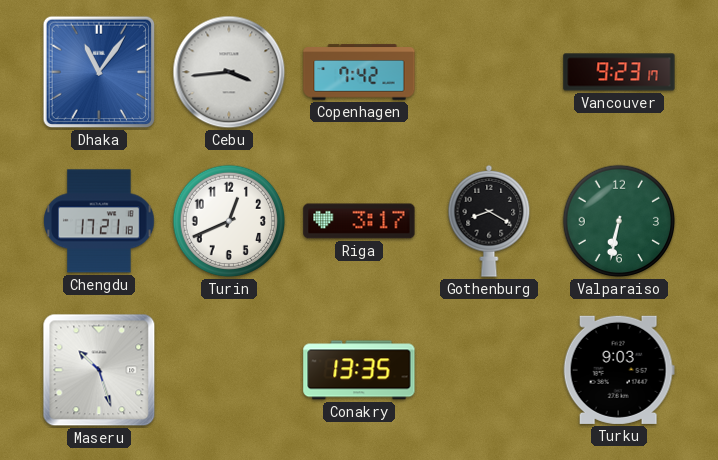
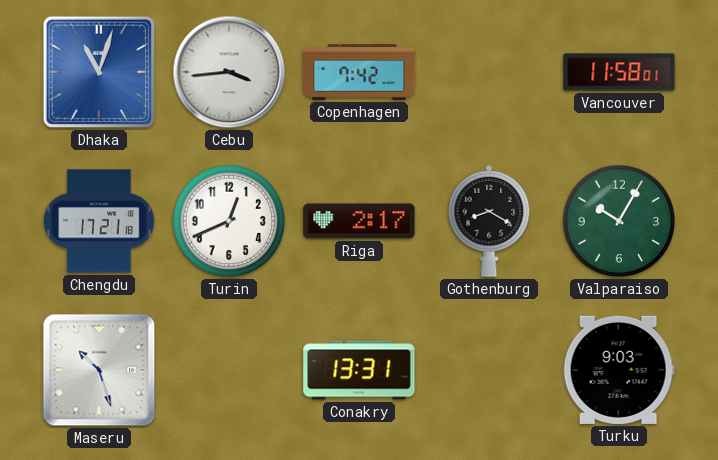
Dhaka: 11:06 -> 11:03
Vancouver: 9:23 -> 11:58
Riga: 3:17 -> 2:17
Valparaiso: 6:32 -> 10:05
Conakry: 13:35 -> 13:31
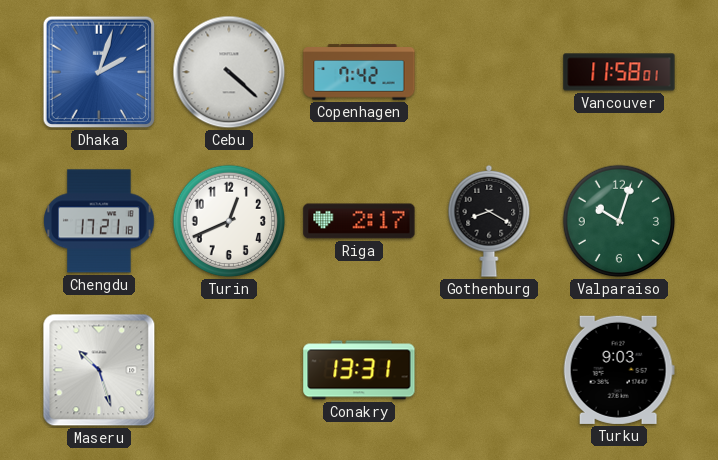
Dhaka: 11:03 -> 2:03
Cebu: 3:44 -> 4:22
Valparaiso: 10:05 -> 10:03
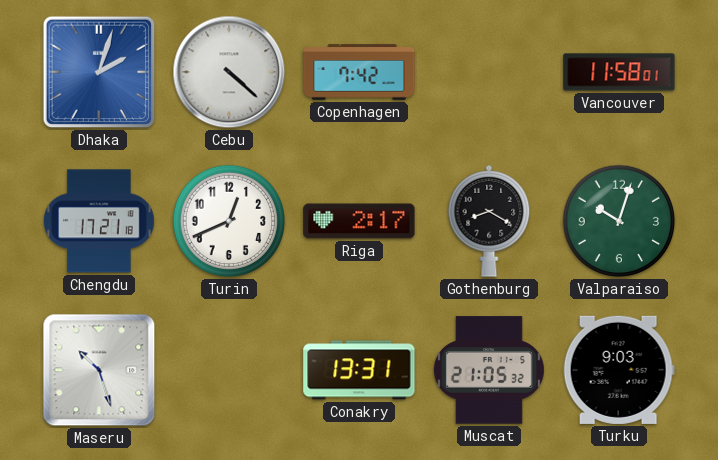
Muscat: none -> 21:05
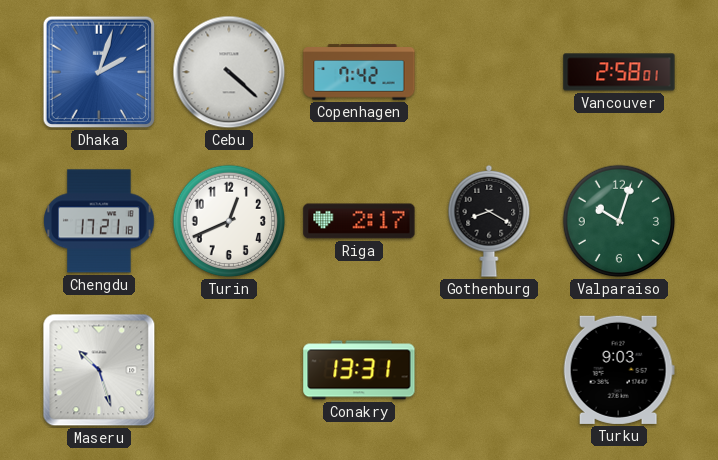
Vancouver: 11:58 -> 2:58
Muscat: 21:05 -> none
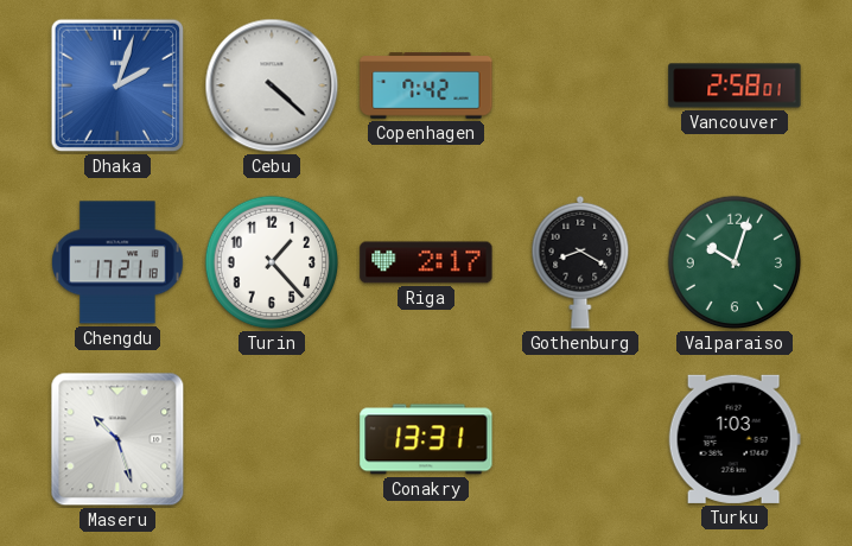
Turin: 12:41 -> 1:23
Turku: 9:03 -> 1:03
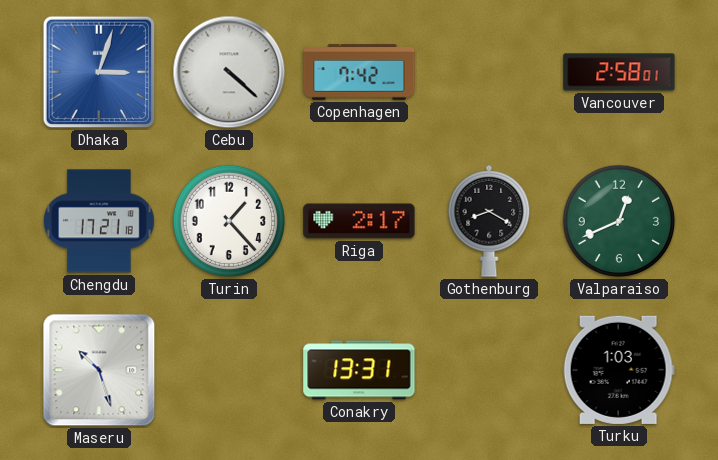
Dhaka: 2:03 -> 3:03
Valparaiso: 10:03 -> 12:41
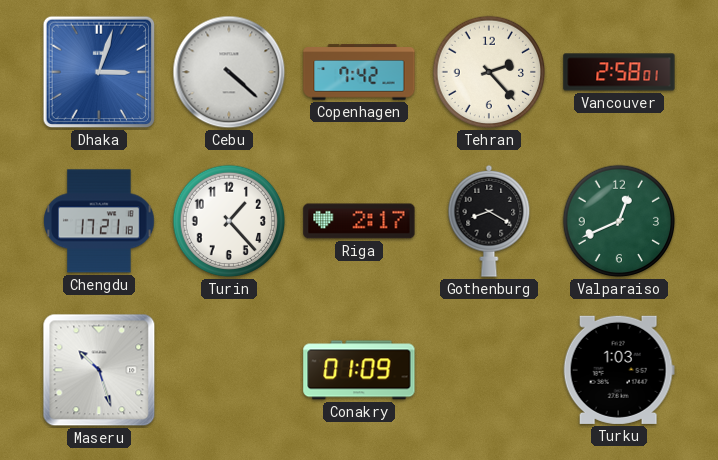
Tehran: none -> 2:23
Conakry: 13:31 -> 01:09
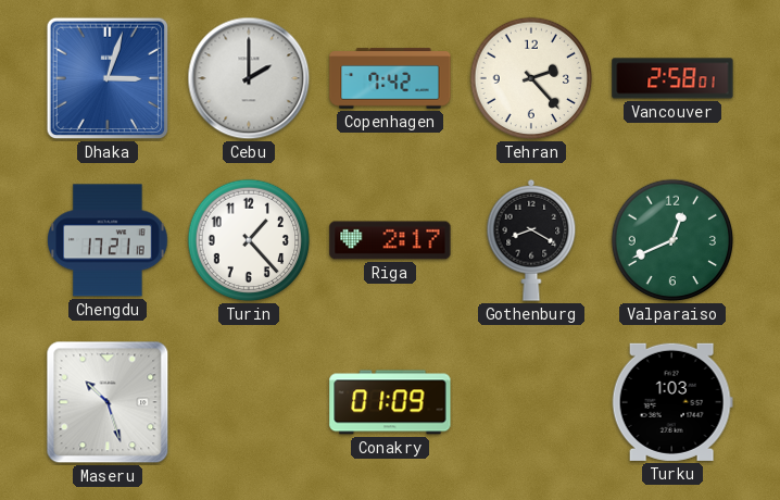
Cebu: 4:22 -> 2:00
